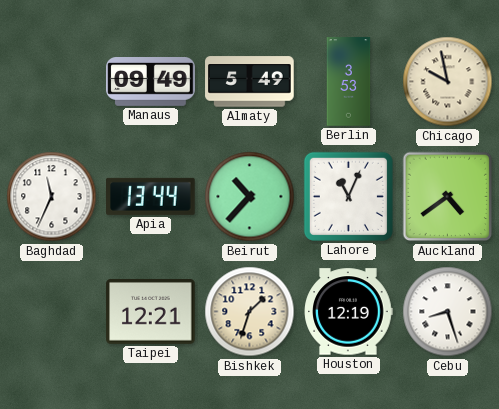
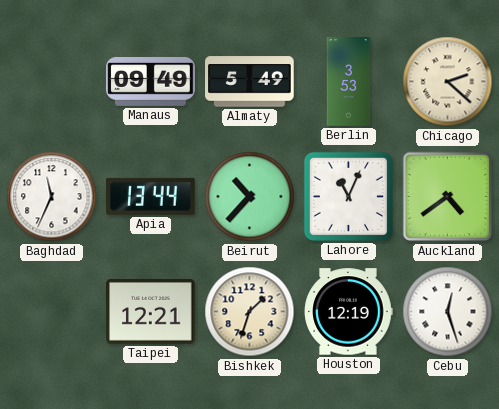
Chicago: 9:58 -> 2:22
Cebu: 8:27 -> 12:27
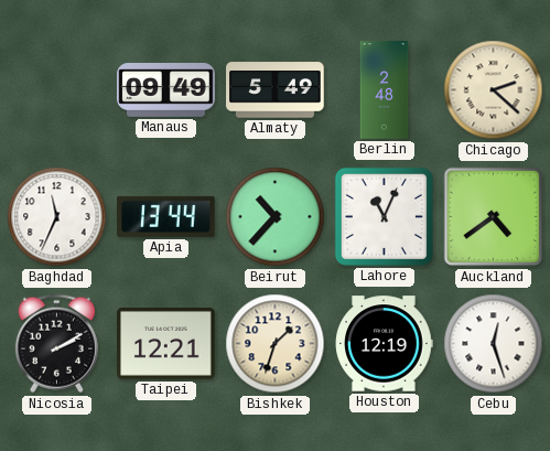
Berlin: 3:53 -> 2:48
Nicosia: none -> 2:10
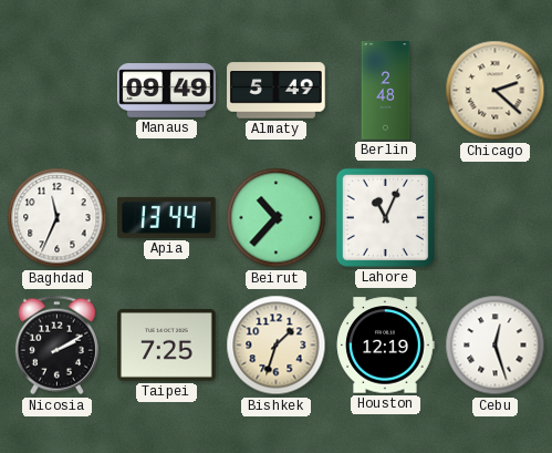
Auckland: 4:39 -> none
Taipei: 12:21 -> 7:25
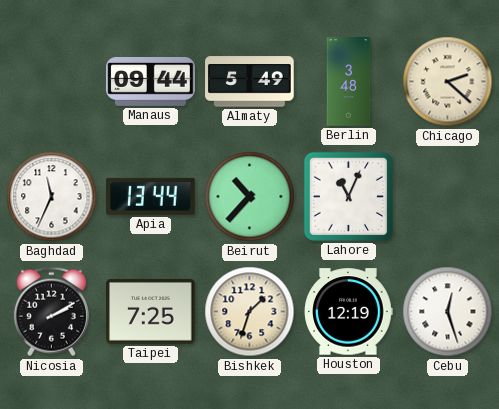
Manaus: 09:49 -> 09:44
Berlin: 2:48 -> 3:48
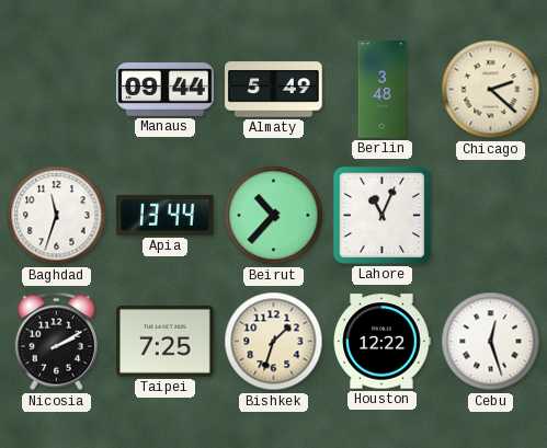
Baghdad: 11:34 -> 11:33
Houston: 12:19 -> 12:22
